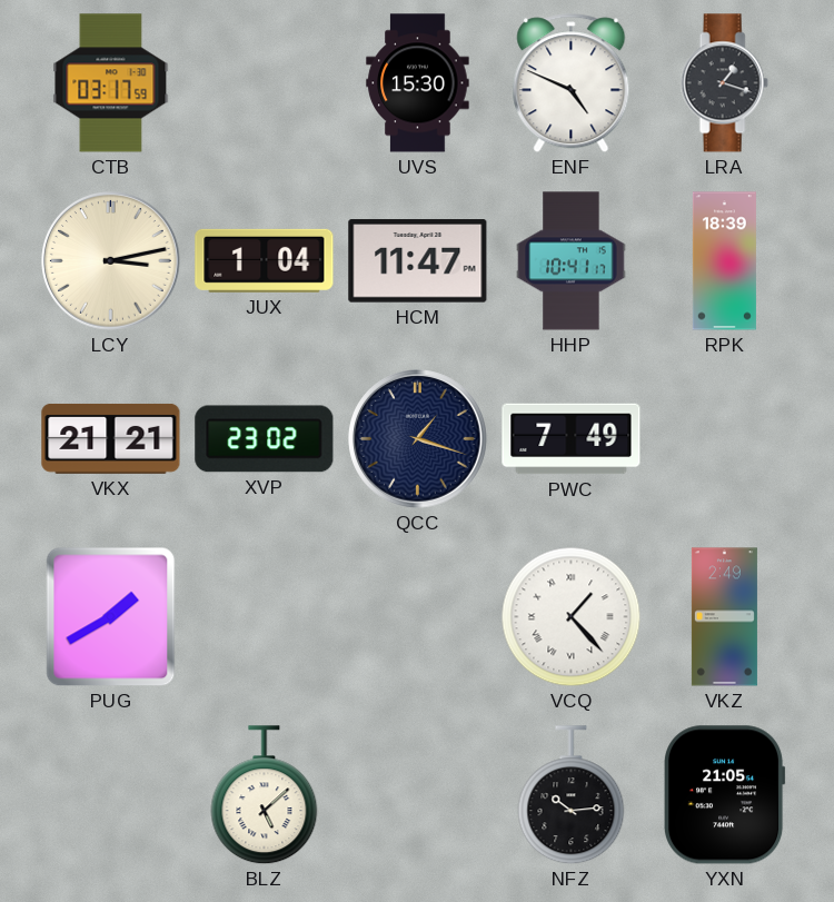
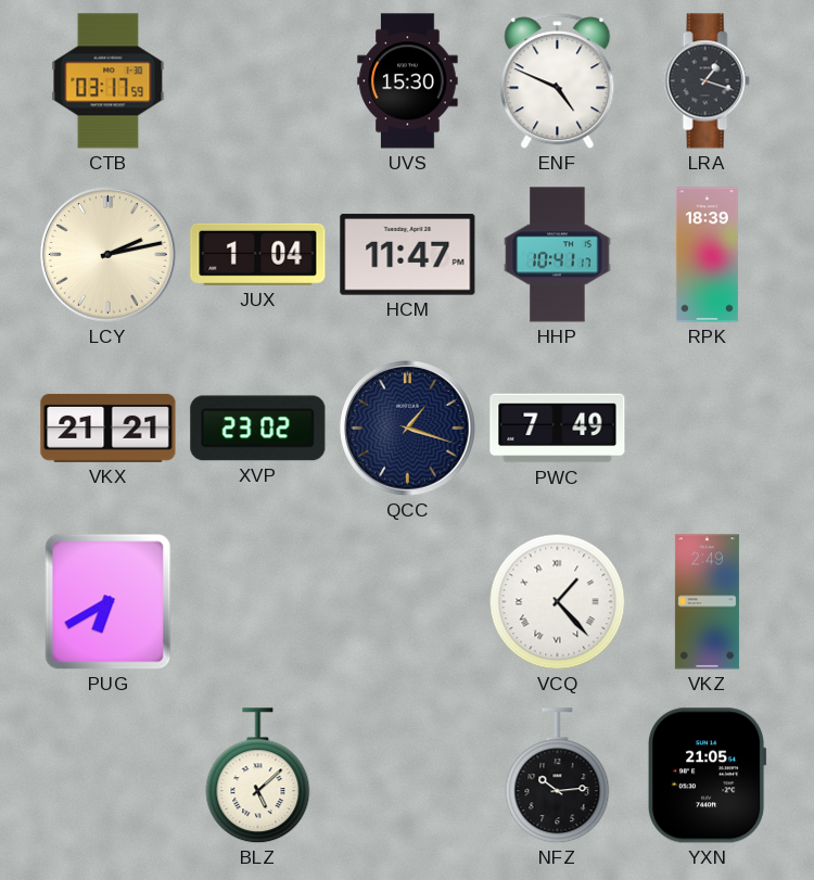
LCY: 3:13 -> 2:13
PUG: 1:40 -> 6:40
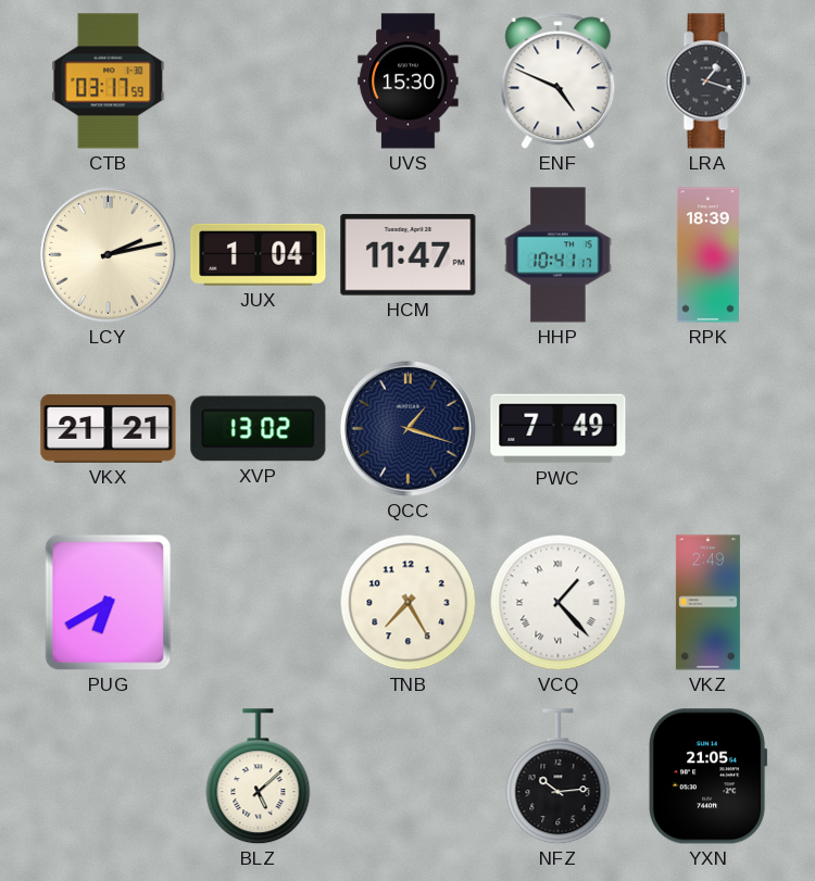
XVP: 23:02 -> 13:02
TNB: none -> 7:25
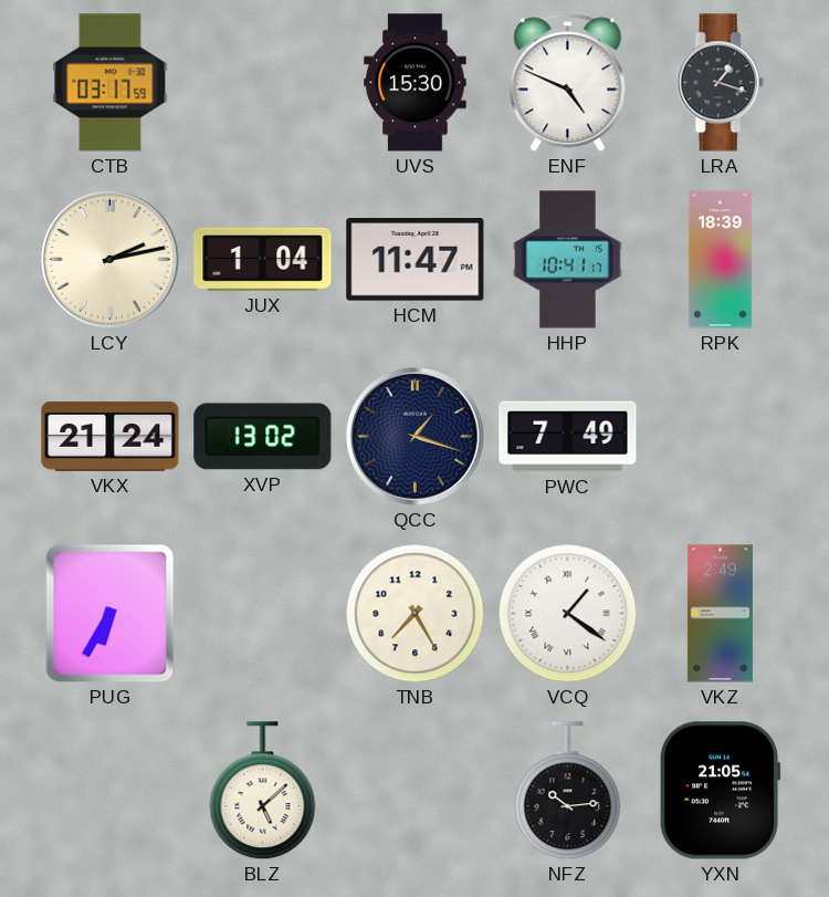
VKX: 21:21 -> 21:24
PUG: 6:40 -> 6:35
VCQ: 1:23 -> 1:21
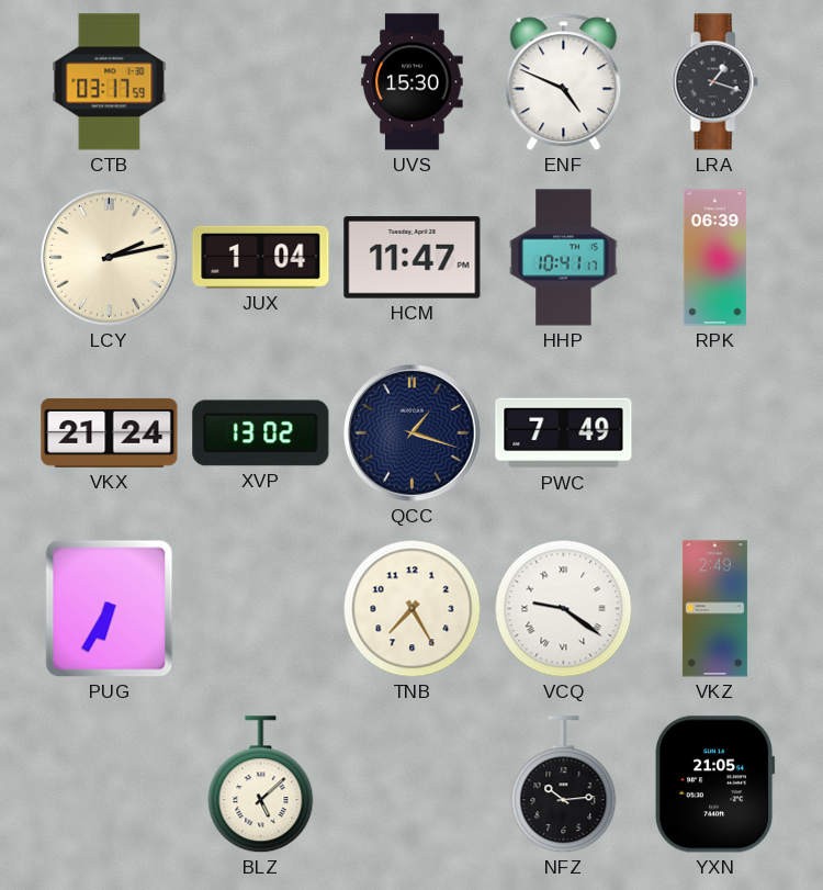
RPK: 18:39 -> 06:39
VCQ: 1:21 -> 9:21
